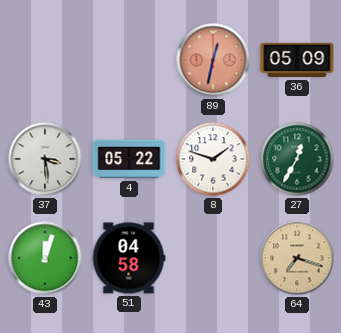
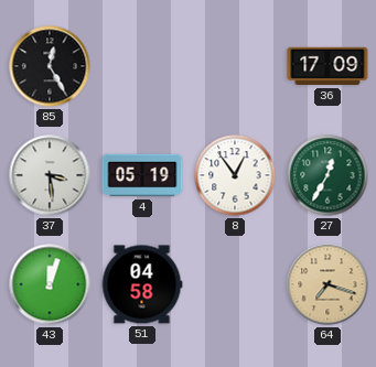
85: none -> 12:25
89: 12:32 -> none
36: 05:09 -> 17:09
4: 05:22 -> 05:19
8: 1:48 -> 12:54
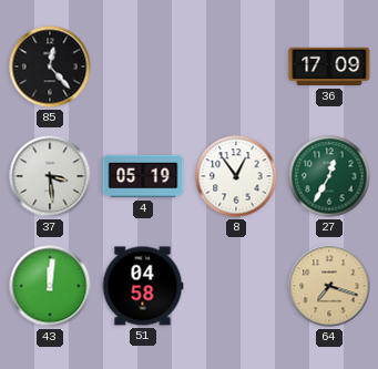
85: 12:25 -> 12:23
43: 12:03 -> 12:01
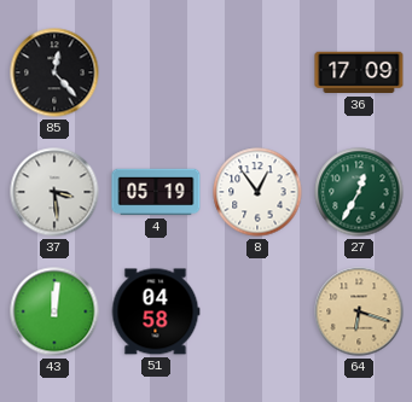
64: 7:18 -> 6:18
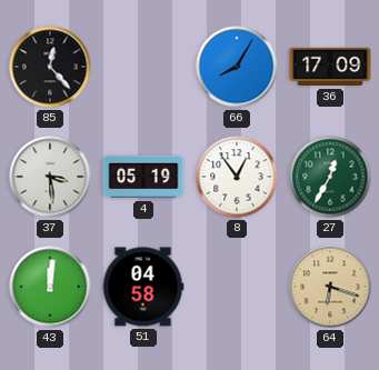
66: none -> 8:05
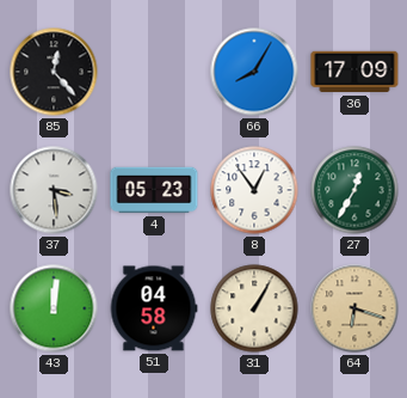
4: 05:19 -> 05:23
31: none -> 1:05
